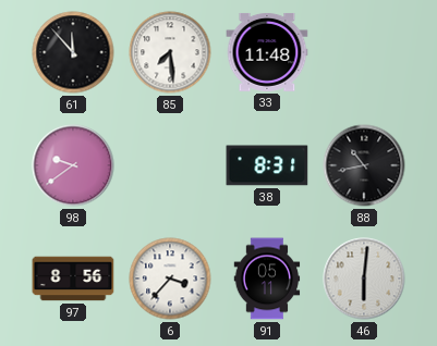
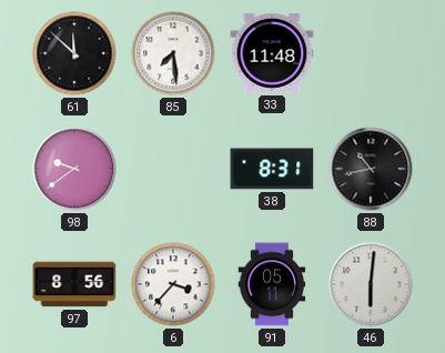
61: 11:53 -> 11:52
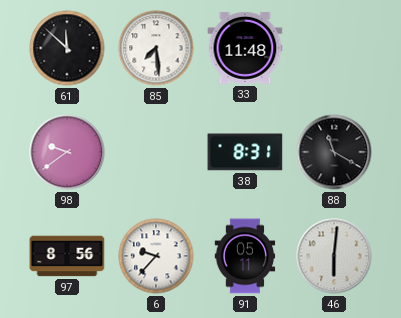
88: 10:43 -> 11:20
6: 3:37 -> 9:37
